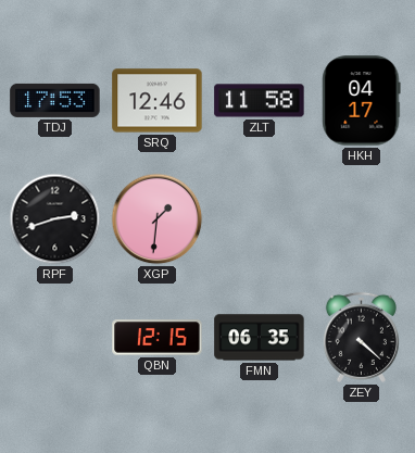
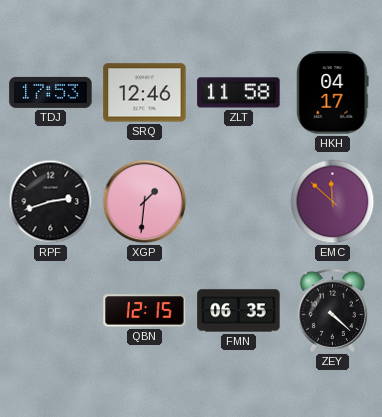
EMC: none -> 11:52
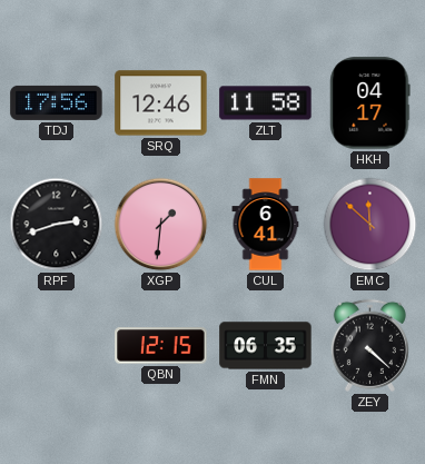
TDJ: 17:53 -> 17:56
CUL: none -> 6:41
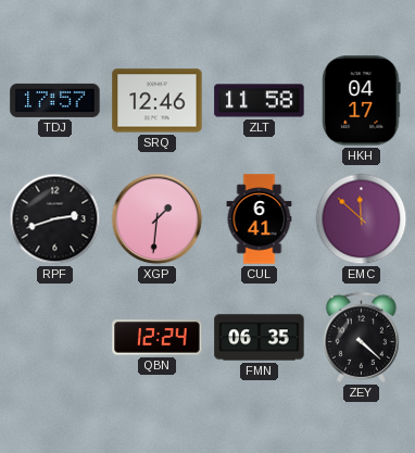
TDJ: 17:56 -> 17:57
QBN: 12:15 -> 12:24
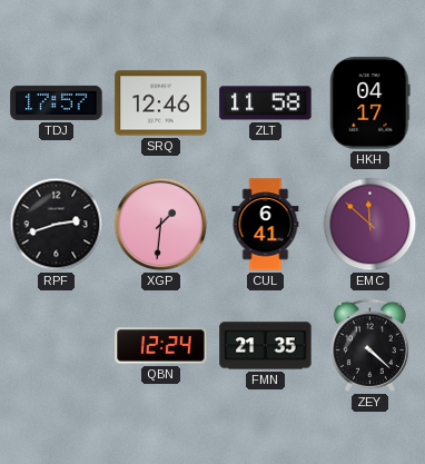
FMN: 06:35 -> 21:35
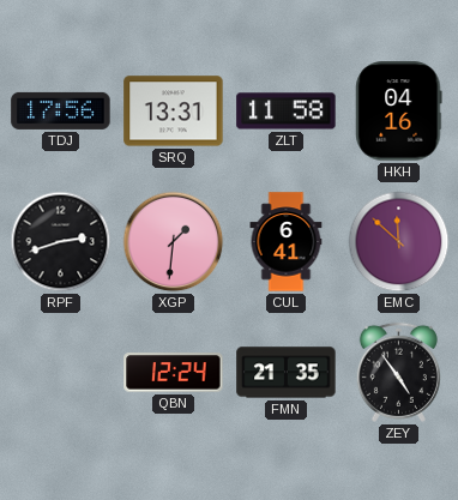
TDJ: 17:57 -> 17:56
SRQ: 12:46 -> 13:31
HKH: 04:17 -> 04:16
ZEY: 4:22 -> 4:54
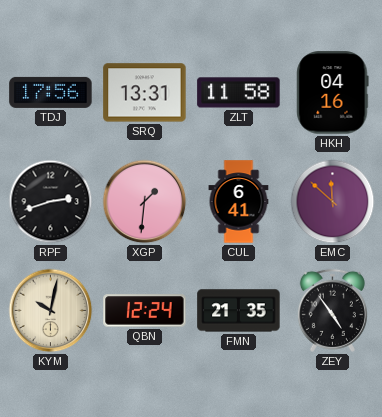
KYM: none -> 10:02
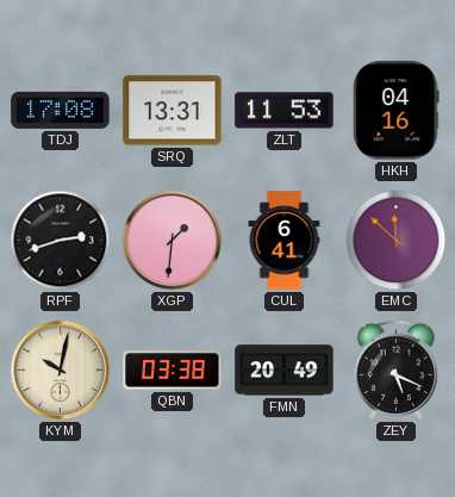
TDJ: 17:56 -> 17:08
ZLT: 11:58 -> 11:53
QBN: 12:24 -> 03:38
FMN: 21:35 -> 20:49
ZEY: 4:54 -> 5:19
